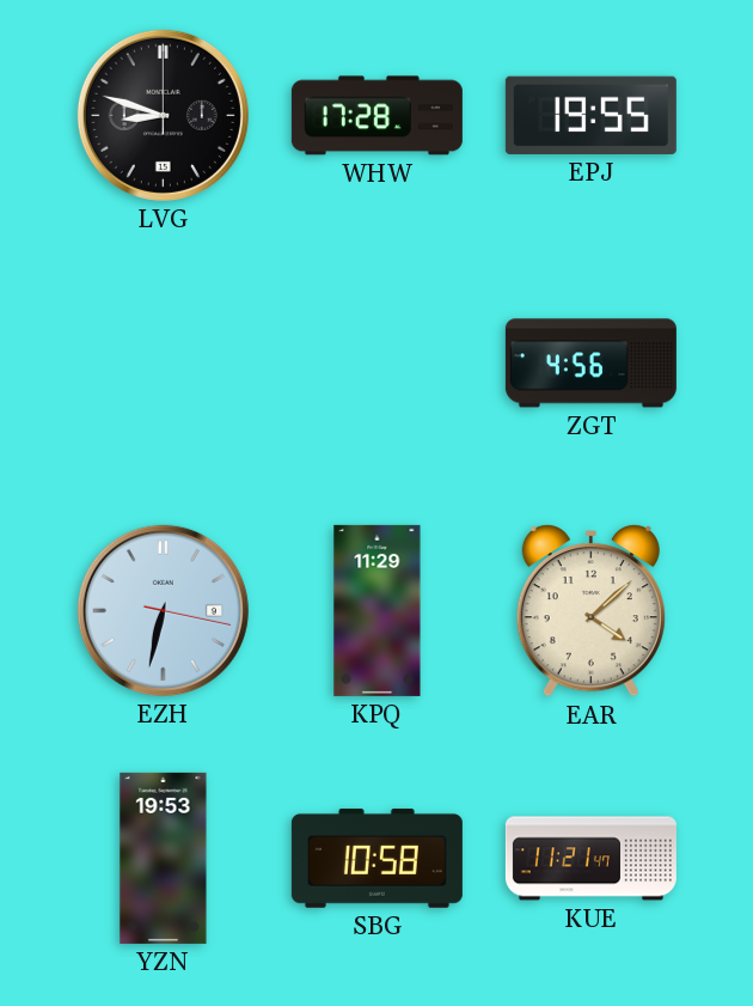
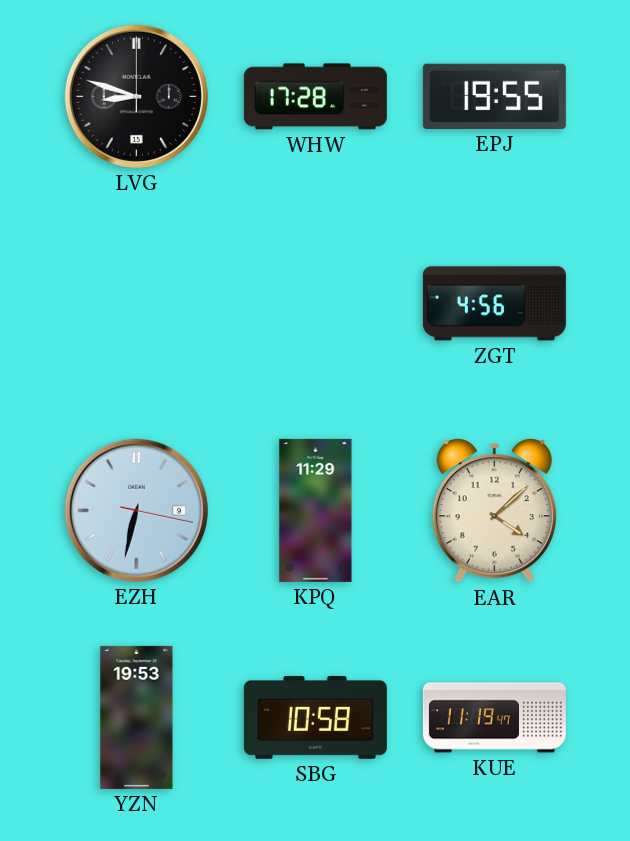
KUE: 11:21 -> 11:19
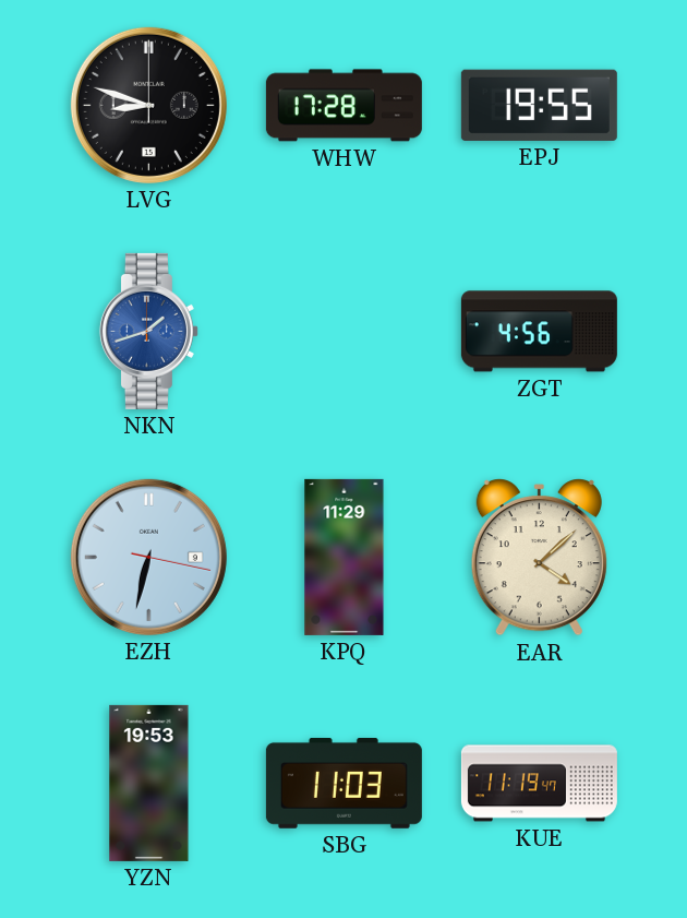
NKN: none -> 1:42
SBG: 10:58 -> 11:03
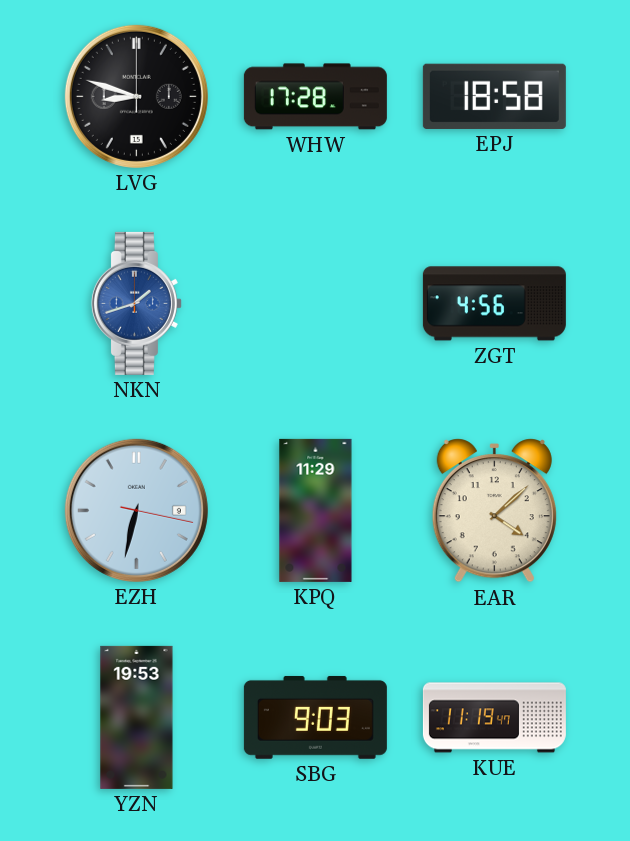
EPJ: 19:55 -> 18:58
SBG: 11:03 -> 9:03
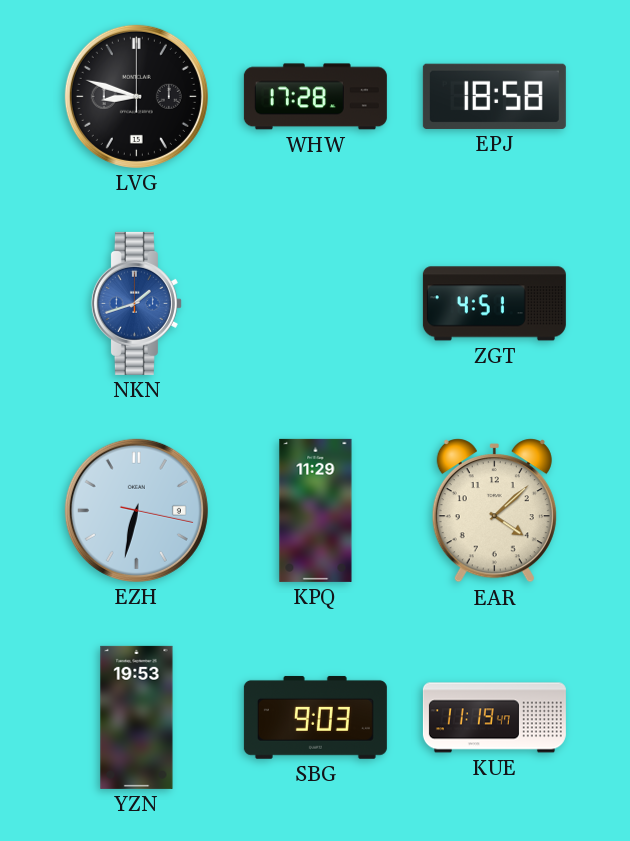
ZGT: 4:56 -> 4:51
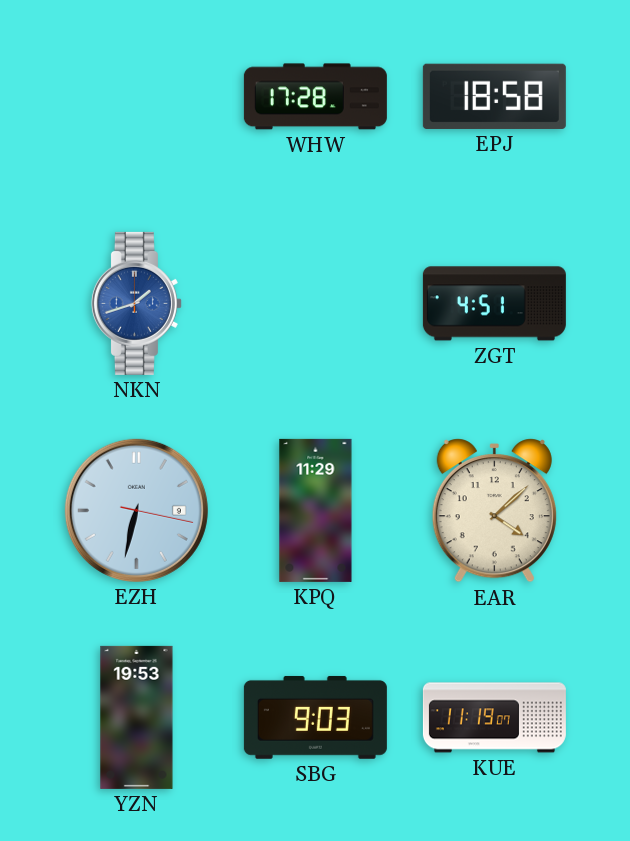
LVG: 8:48 -> none
KUE: 11:19:47 -> 11:19:07
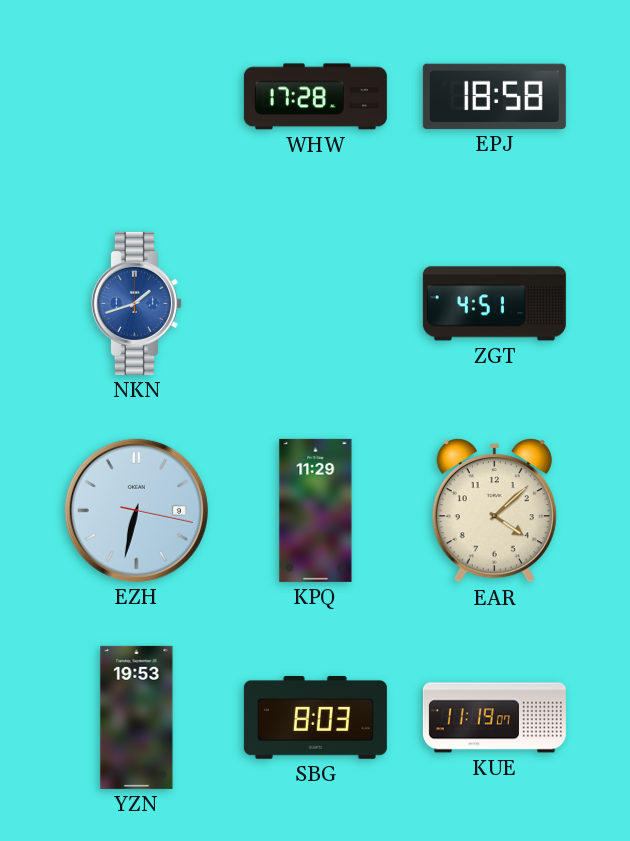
SBG: 9:03 -> 8:03
